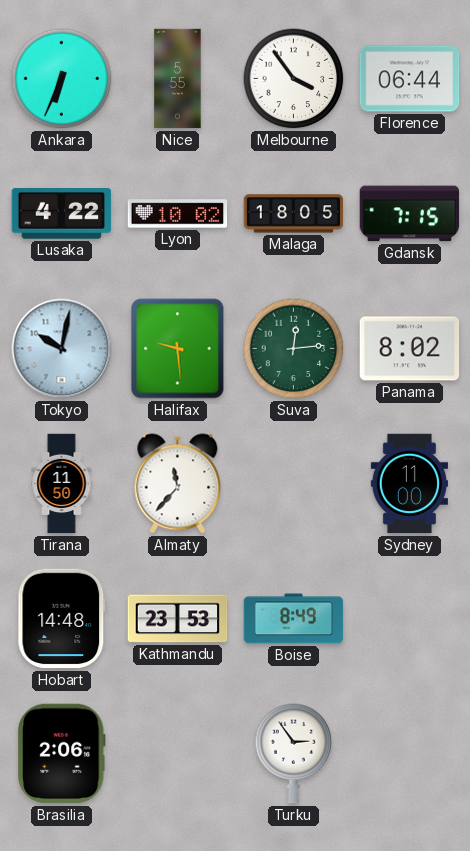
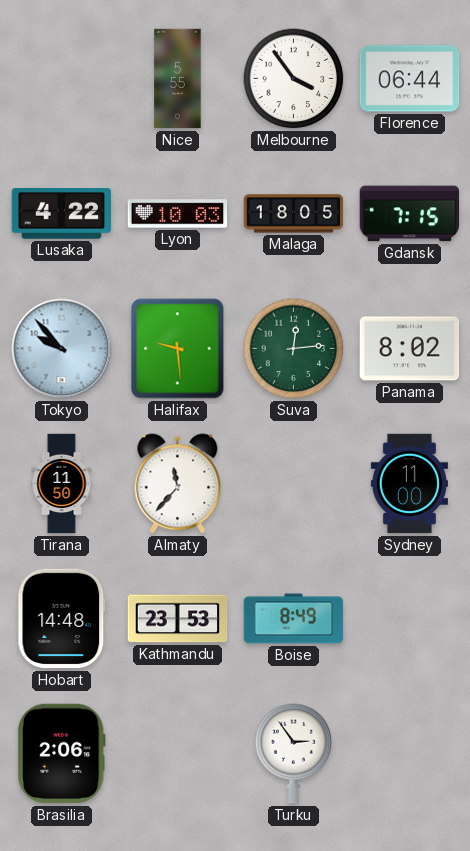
Ankara: 6:34 -> none
Lyon: 10:02 -> 10:03
Tokyo: 10:02 -> 9:53
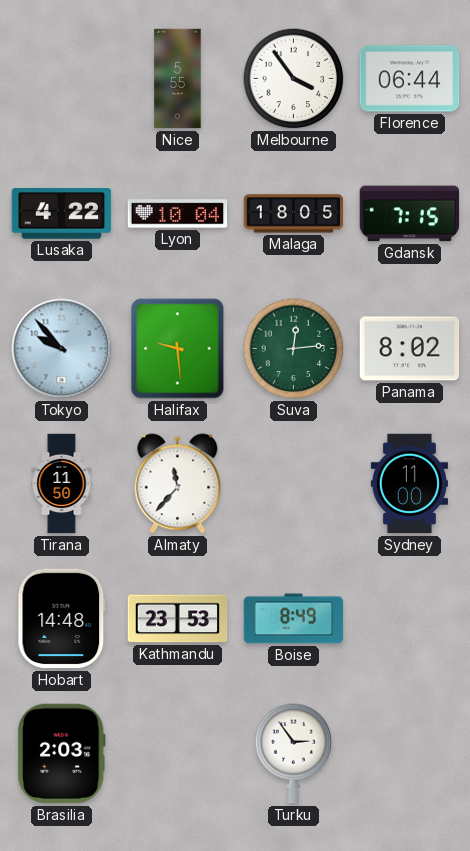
Lyon: 10:03 -> 10:04
Brasilia: 2:06 -> 2:03
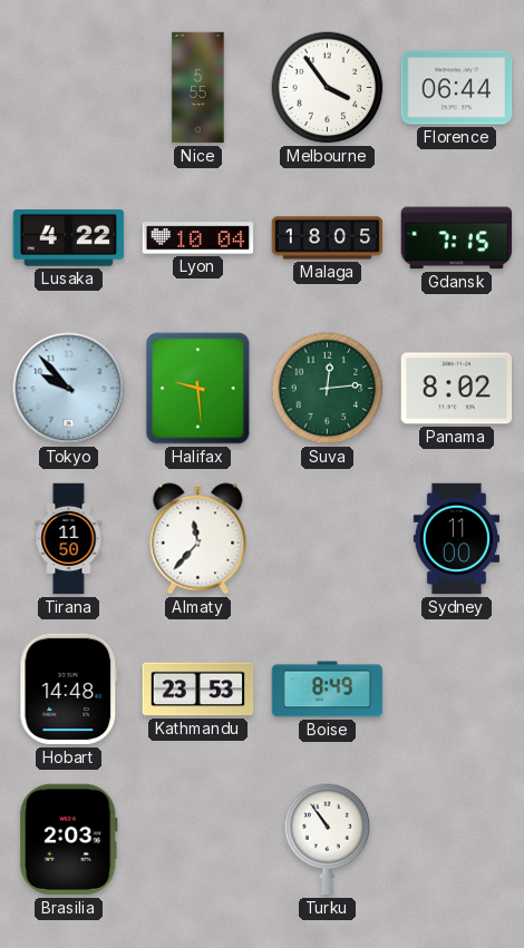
Turku: 2:54 -> 10:54
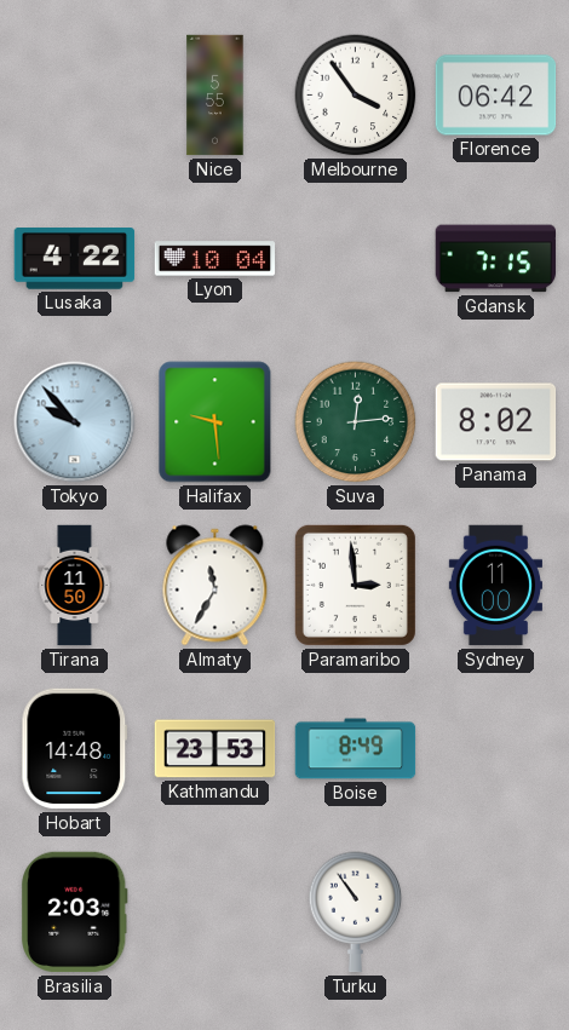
Florence: 06:44 -> 06:42
Malaga: 18:05 -> none
Almaty: 11:37 -> 11:35
Paramaribo: none -> 2:59
